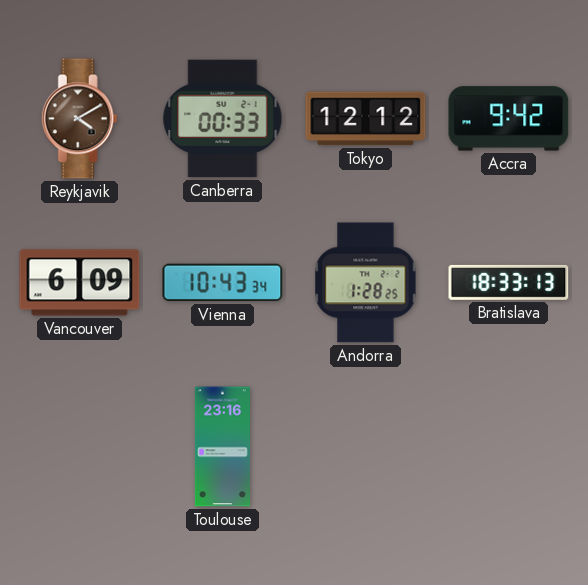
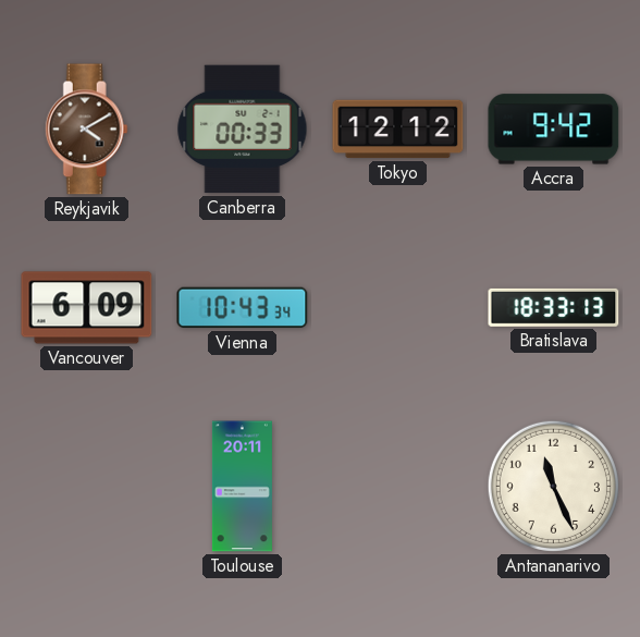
Andorra: 1:28 -> none
Toulouse: 23:16 -> 20:11
Antananarivo: none -> 11:26
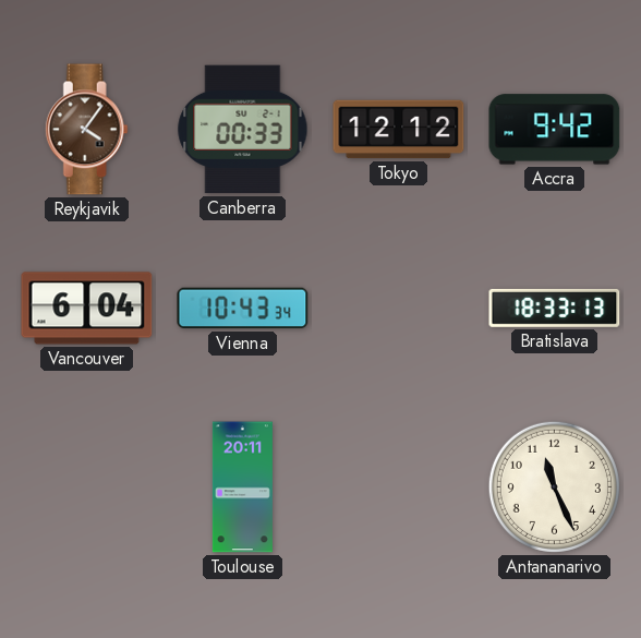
Reykjavik: 4:10 -> 4:06
Vancouver: 6:09 -> 6:04
